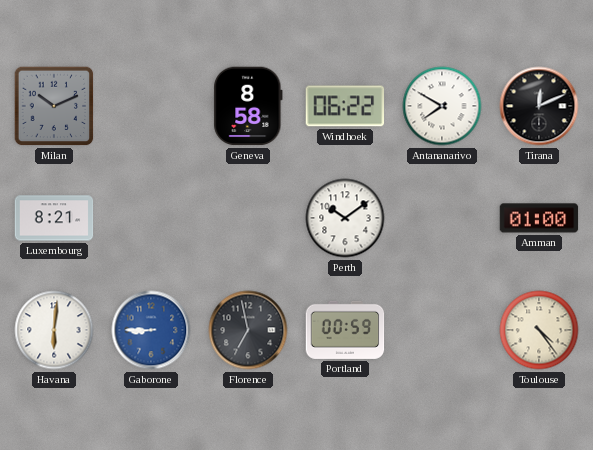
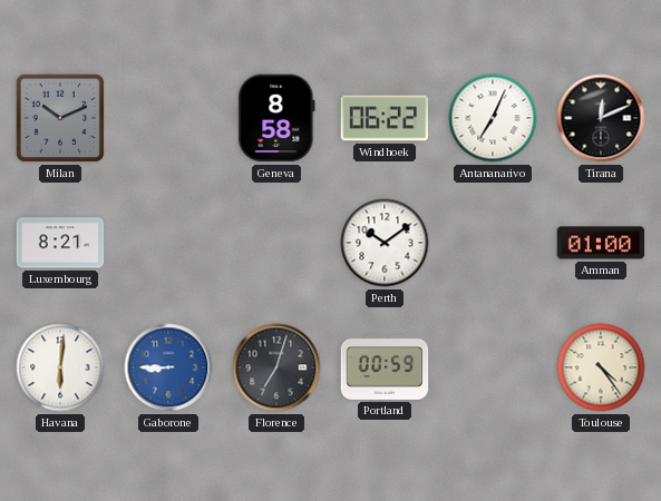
Antananarivo: 7:50 -> 7:04
Florence: 6:58 -> 7:03
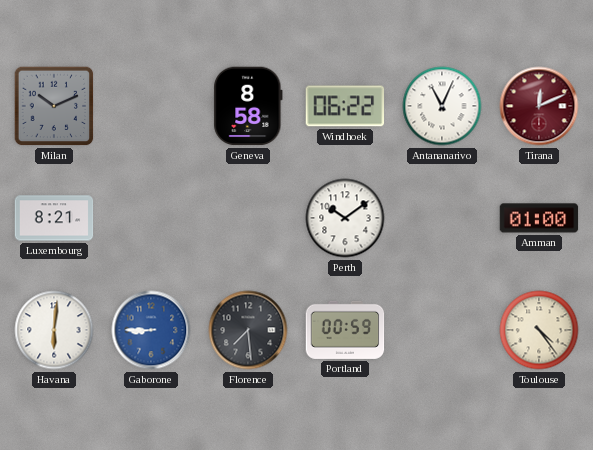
Antananarivo: 7:04 -> 11:04
Tirana dial: black -> burgundy
Florence: 7:03 -> 7:29
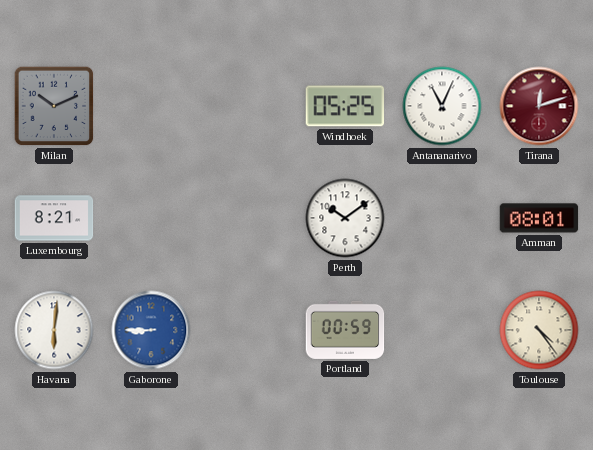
Geneva: 8:58 -> none
Windhoek: 06:22 -> 05:25
Tirana: 12:11 -> 12:12
Amman: 01:00 -> 08:01
Florence: 7:29 -> none
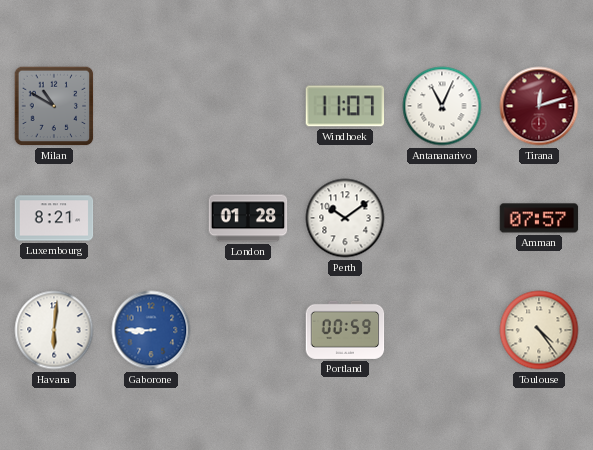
Milan: 10:11 -> 10:50
Windhoek: 05:25 -> 11:07
London: none -> 01:28
Amman: 08:01 -> 07:57
